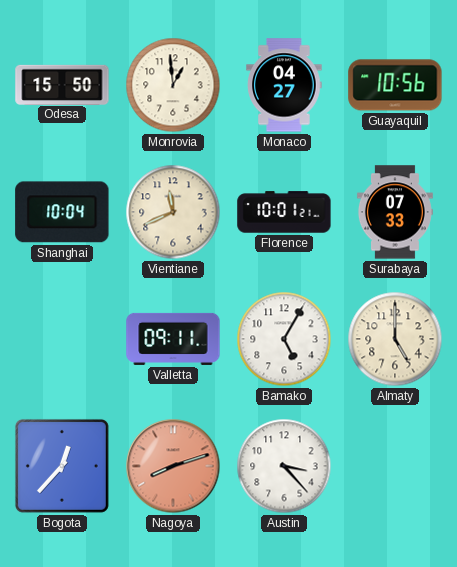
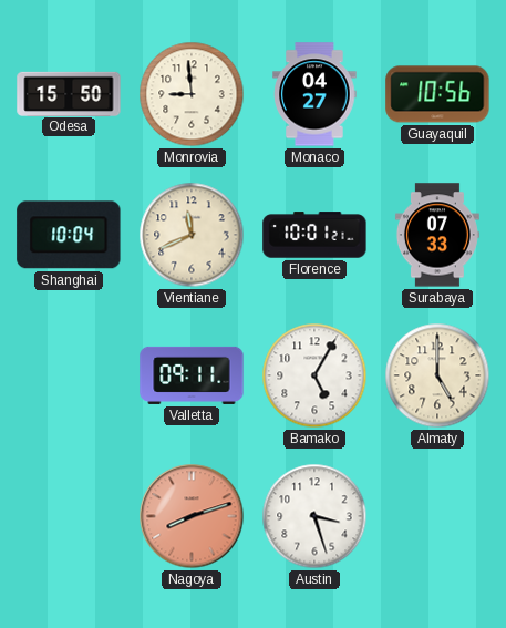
Monrovia: 12:59 -> 8:59
Bogota: 12:37 -> none
Austin: 3:23 -> 3:27
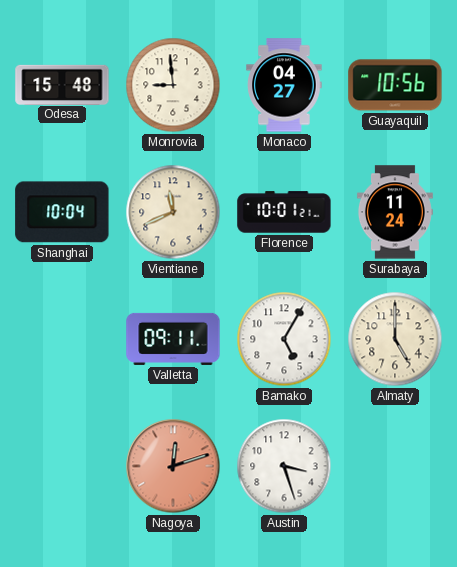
Odesa: 15:50 -> 15:48
Surabaya: 07:33 -> 11:24
Nagoya: 8:12 -> 12:12
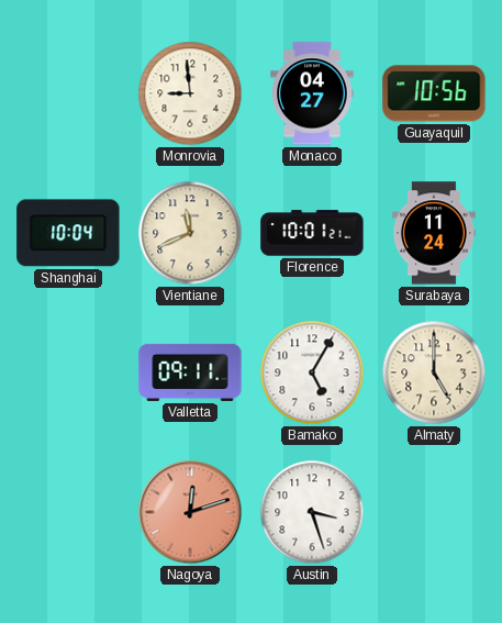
Odesa: 15:48 -> none
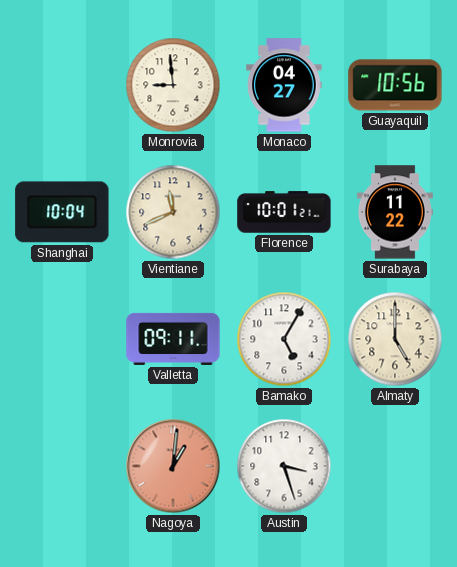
Surabaya: 11:24 -> 11:22
Nagoya: 12:12 -> 1:01
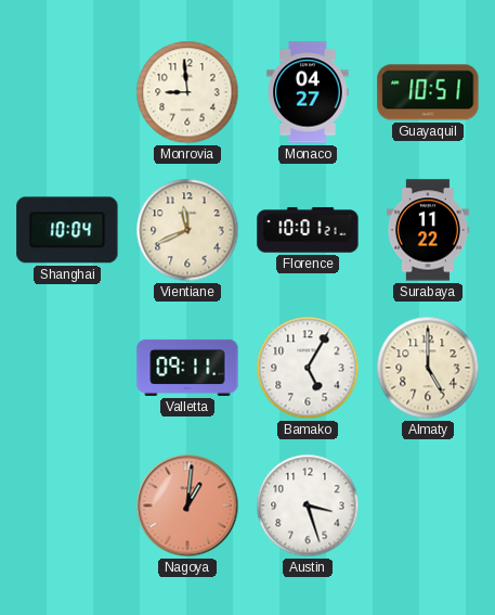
Guayaquil: 10:56 -> 10:51
